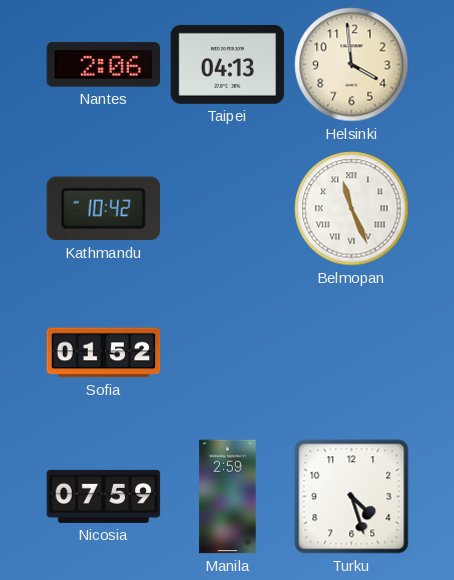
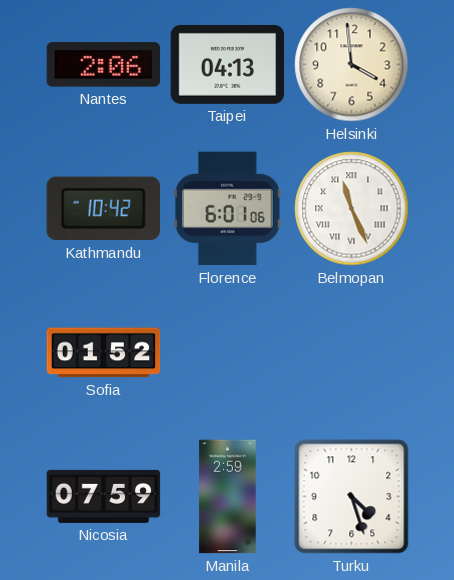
Florence: none -> 6:01
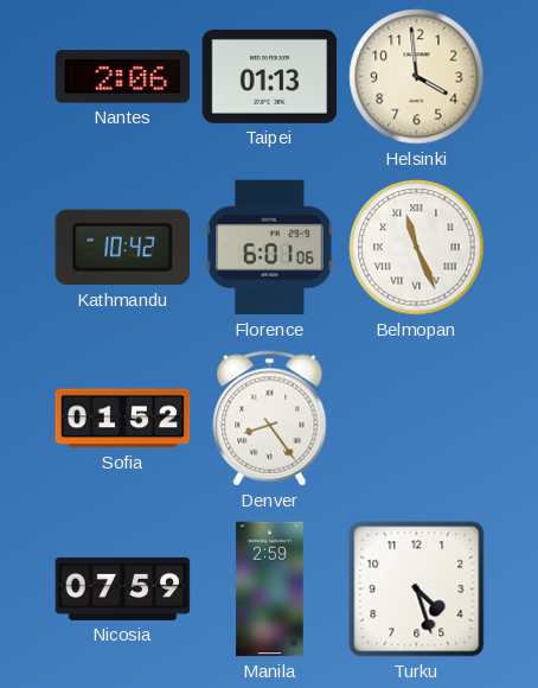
Taipei: 04:13 -> 01:13
Denver: none -> 8:24
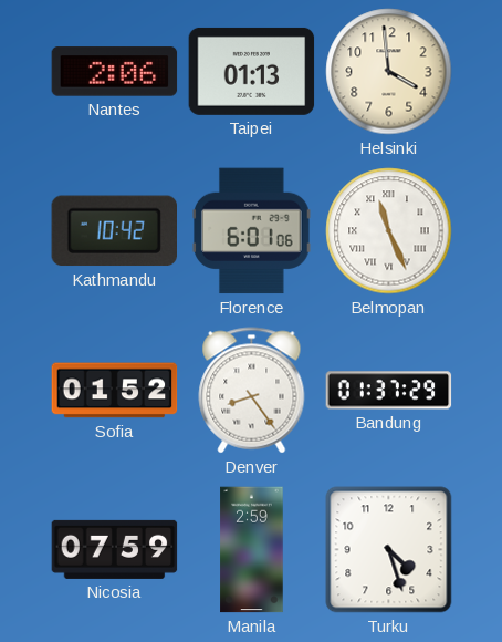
Bandung: none -> 01:37
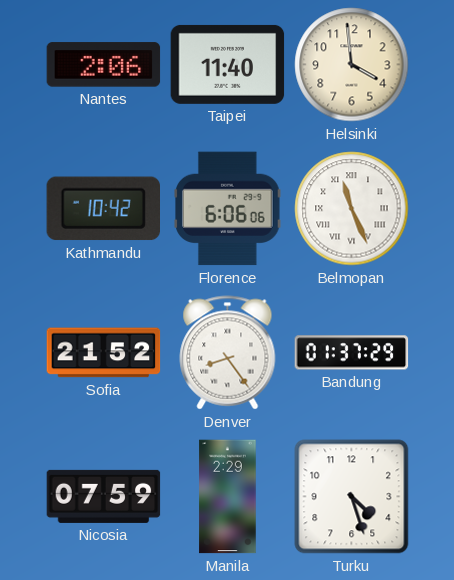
Taipei: 01:13 -> 11:40
Florence: 6:01 -> 6:06
Sofia: 01:52 -> 21:52
Manila: 2:59 -> 2:29
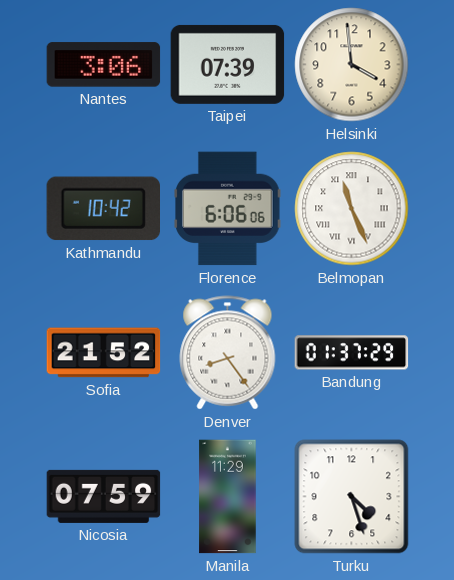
Nantes: 2:06 -> 3:06
Taipei: 11:40 -> 07:39
Manila: 2:29 -> 11:29
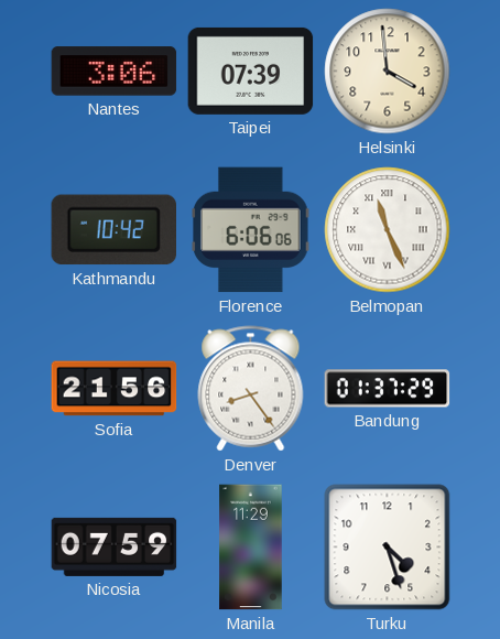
Sofia: 21:52 -> 21:56
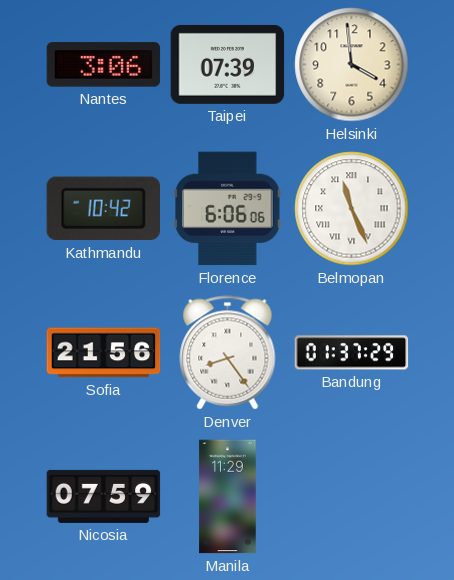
Turku: 4:27 -> none
